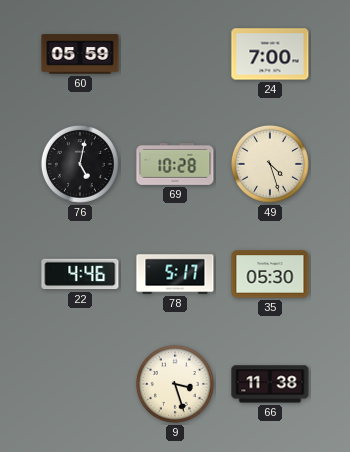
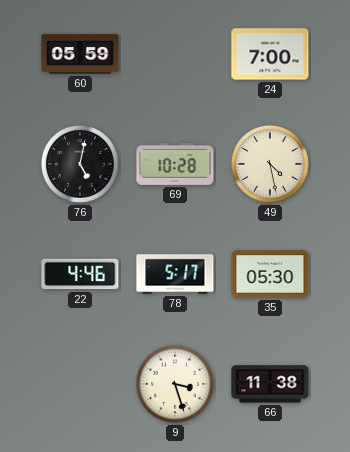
49: 4:27 -> 4:28
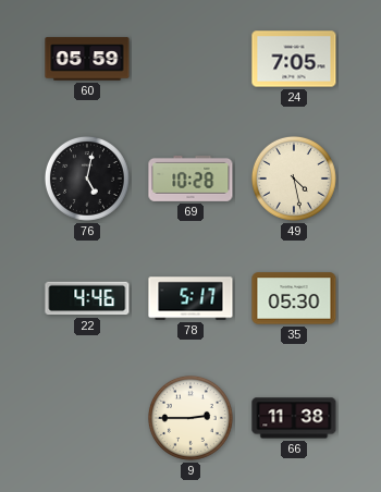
24: 7:00 -> 7:05
9: 3:27 -> 2:45
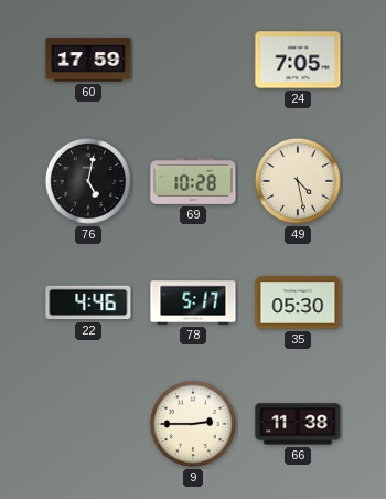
60: 05:59 -> 17:59
